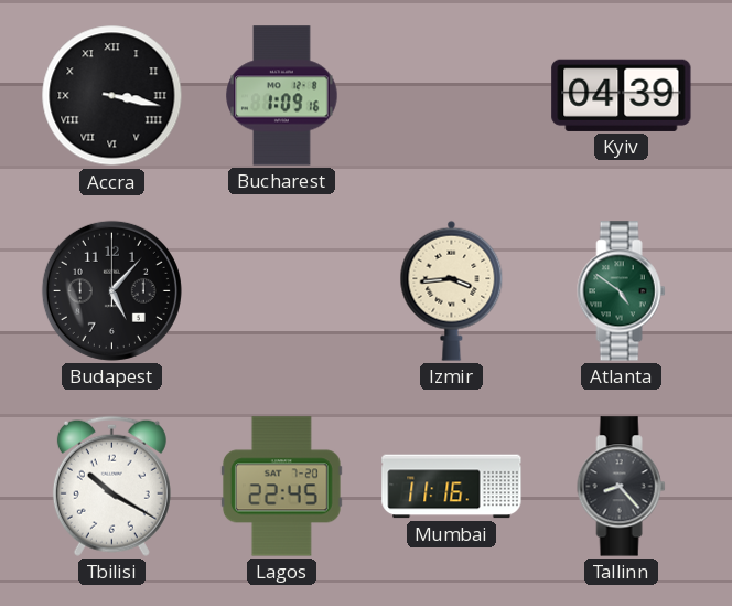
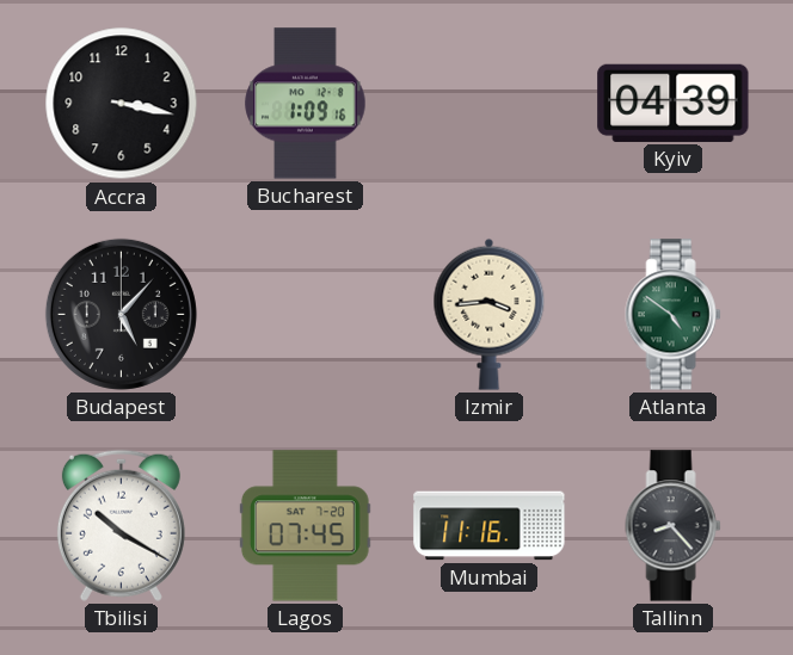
Accra numerals: Roman -> Arabic
Lagos: 22:45 -> 07:45
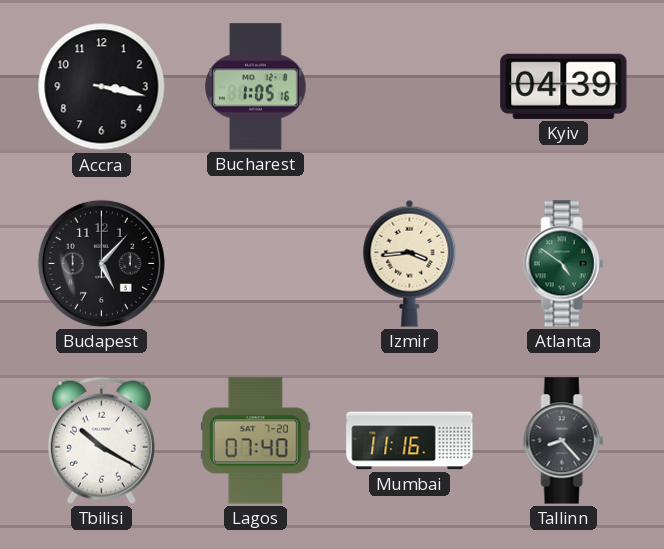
Bucharest: 1:09 -> 1:05
Lagos: 07:45 -> 07:40
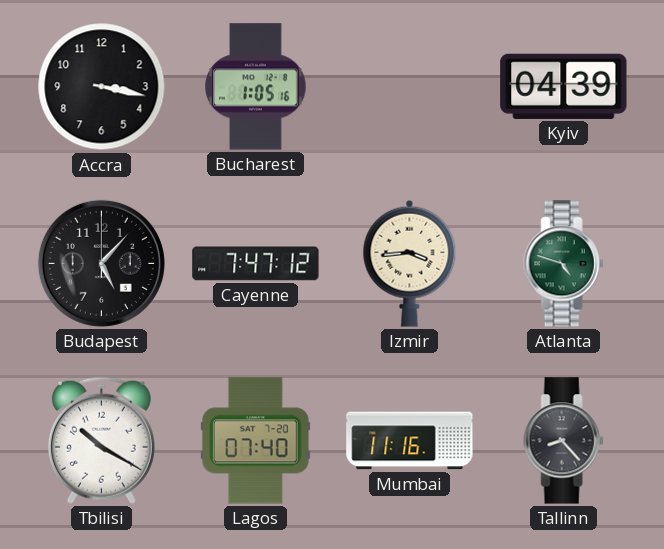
Cayenne: none -> 7:47
Atlanta: 4:51 -> 4:48
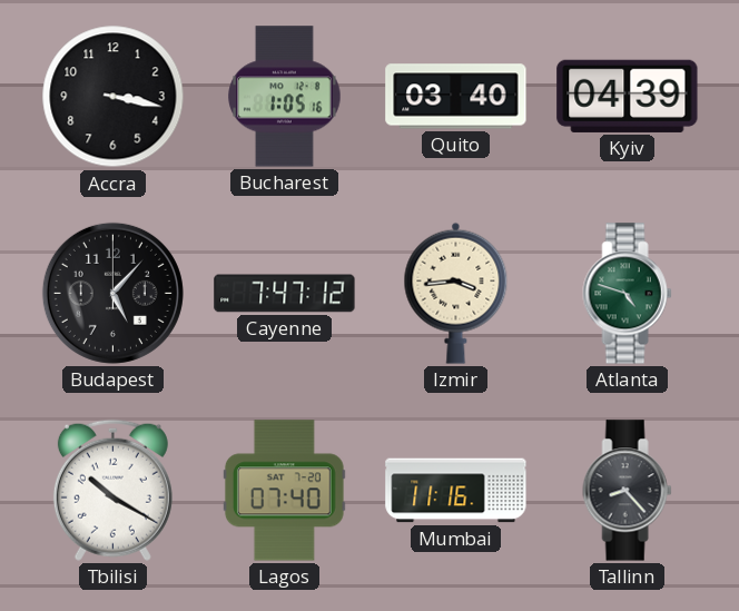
Quito: none -> 03:40
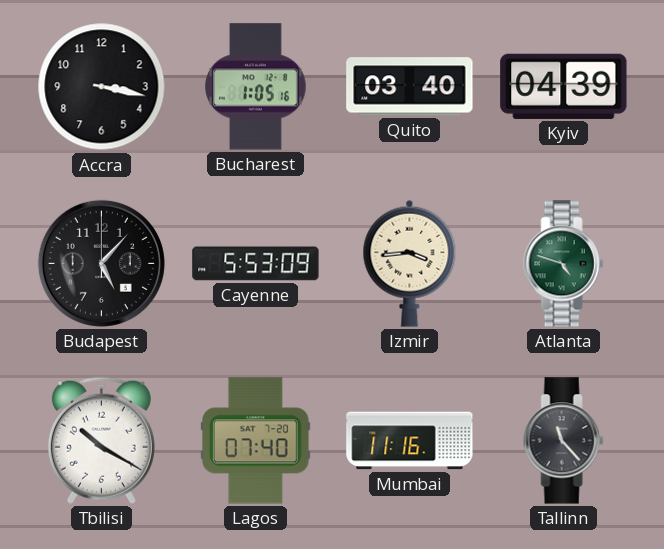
Cayenne: 7:47 -> 5:53
Tallinn: 8:23 -> 11:23
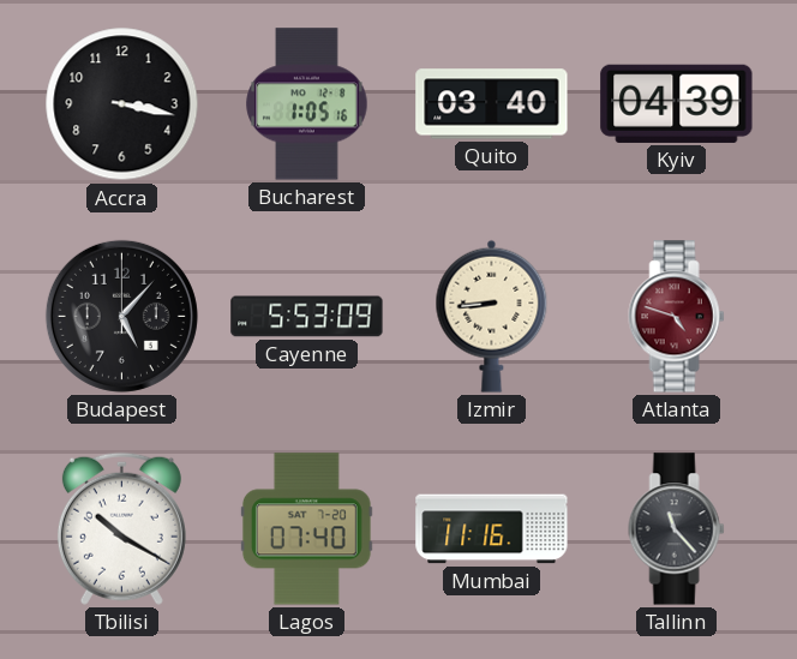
Izmir: 3:44 -> 8:44
Atlanta dial: green -> burgundy
